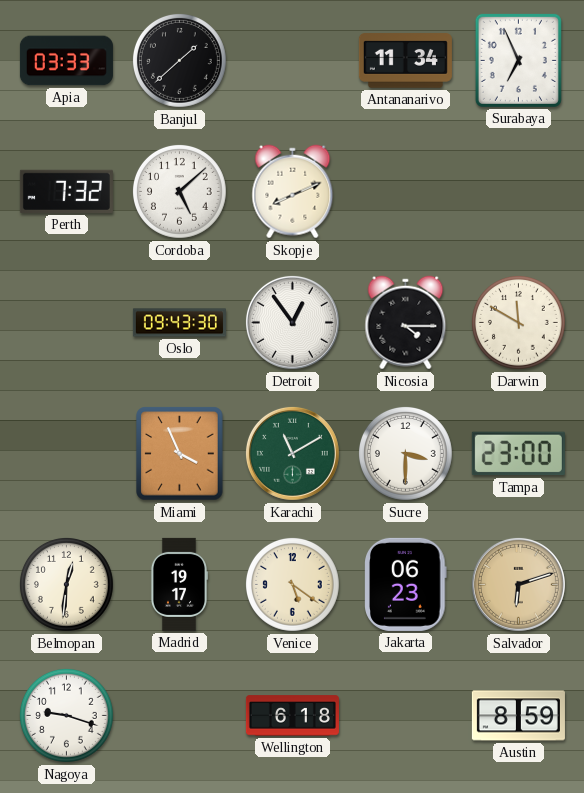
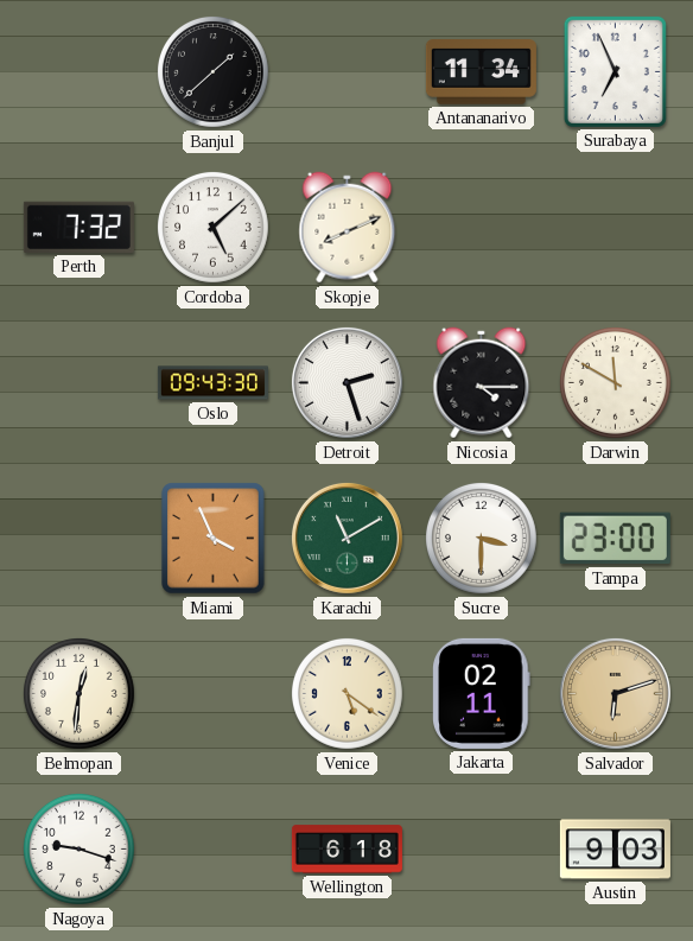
Apia: 03:33 -> none
Detroit: 12:54 -> 2:27
Madrid: 19:17 -> none
Jakarta: 06:23 -> 02:11
Austin: 8:59 -> 9:03
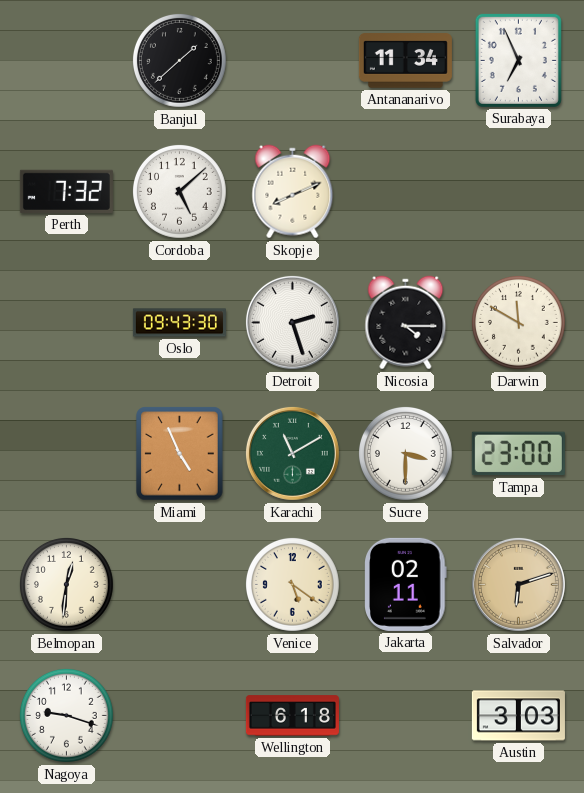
Miami: 3:56 -> 4:56
Austin: 9:03 -> 3:03
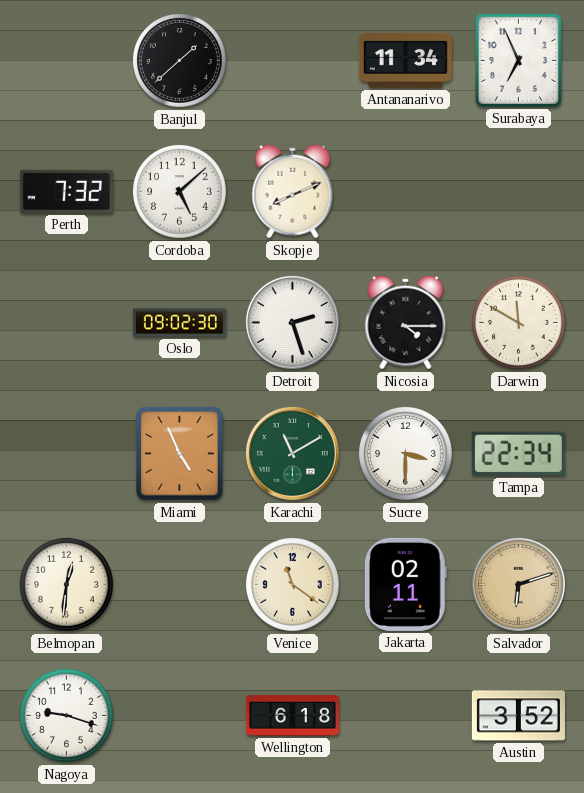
Oslo: 09:43 -> 09:02
Tampa: 23:00 -> 22:34
Venice: 5:21 -> 11:21
Austin: 3:03 -> 3:52
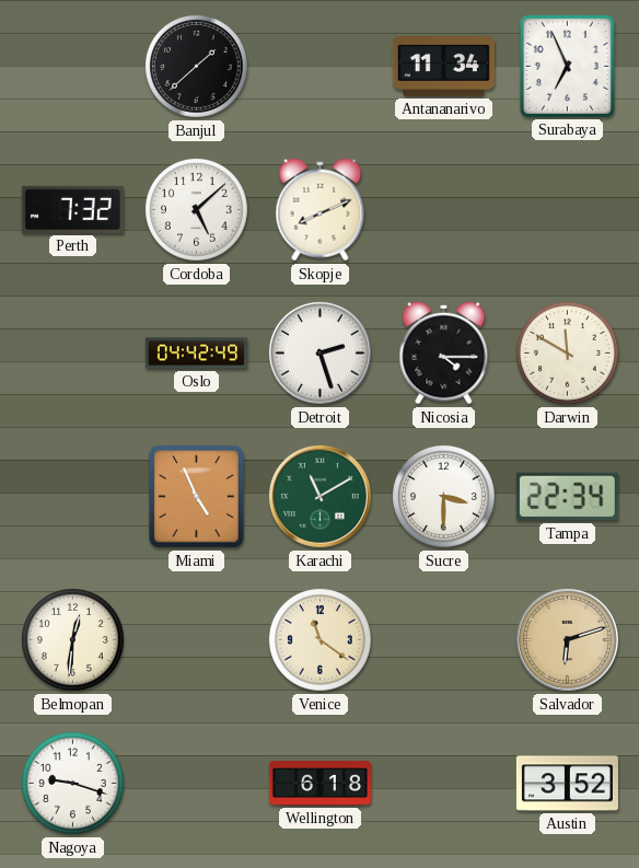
Oslo: 09:02 -> 04:42
Jakarta: 02:11 -> none
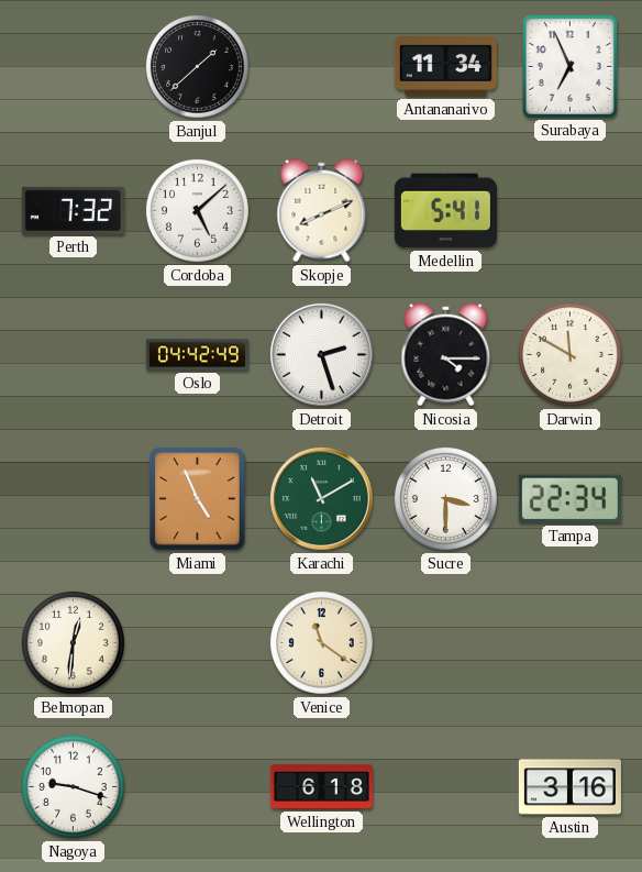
Medellin: none -> 5:41
Salvador: 6:12 -> none
Austin: 3:52 -> 3:16
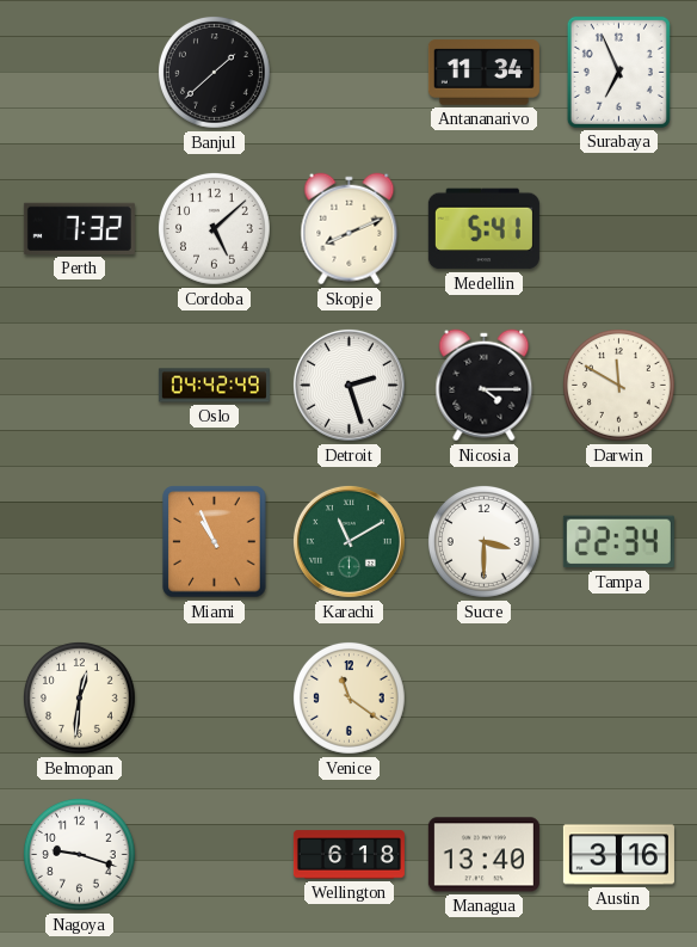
Miami: 4:56 -> 10:56
Managua: none -> 13:40
